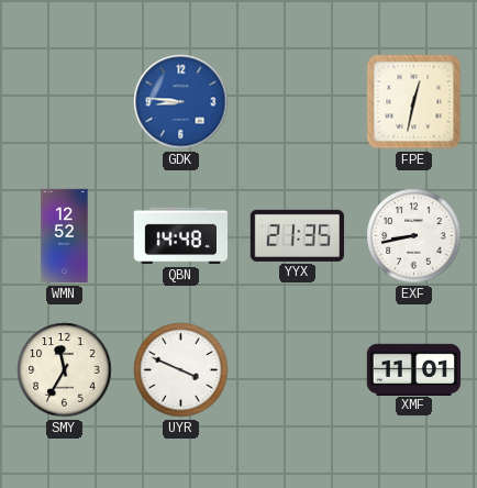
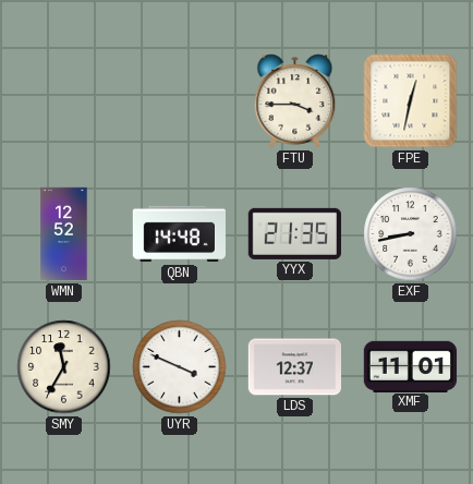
GDK: 8:46 -> none
FTU: none -> 3:45
LDS: none -> 12:37
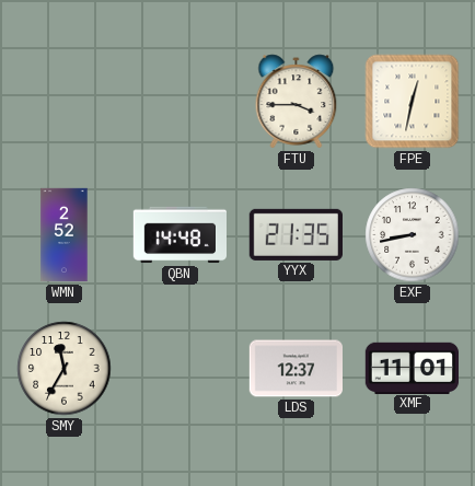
WMN: 12:52 -> 2:52
UYR: 3:49 -> none
